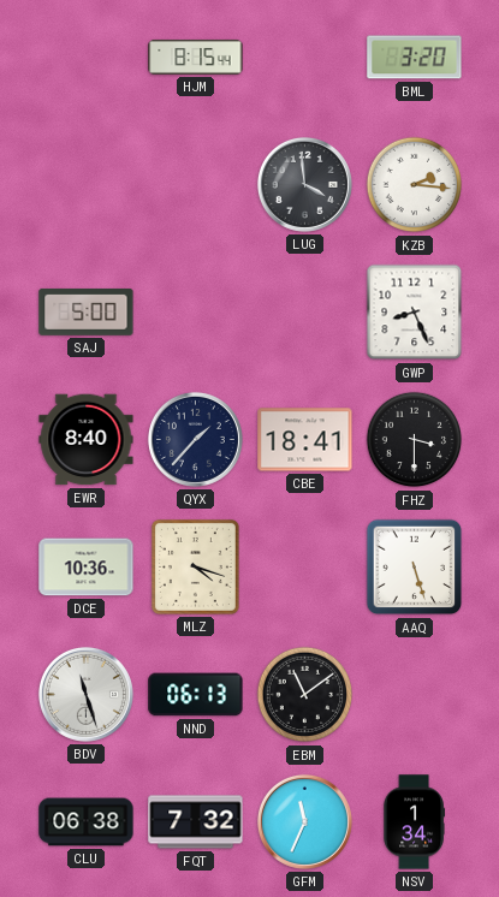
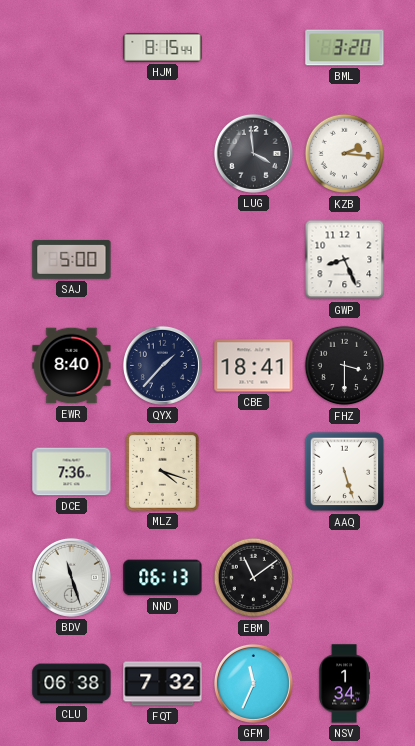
DCE: 10:36 -> 7:36
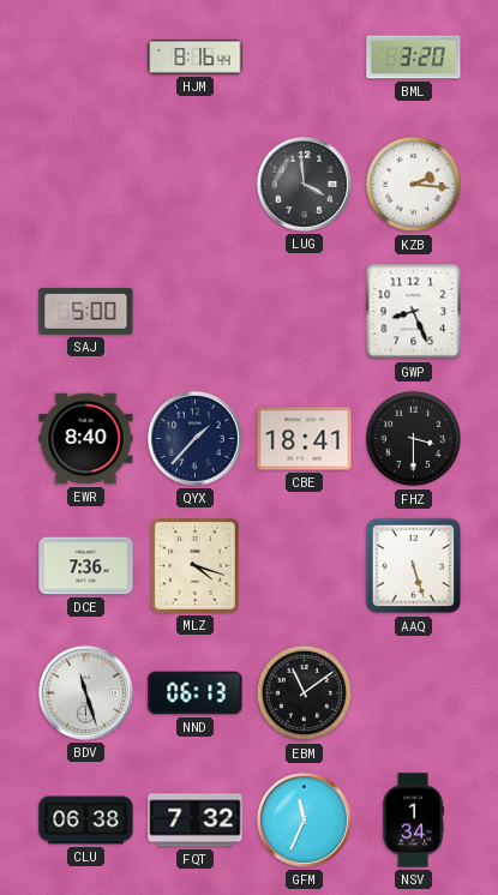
HJM: 8:15 -> 8:16
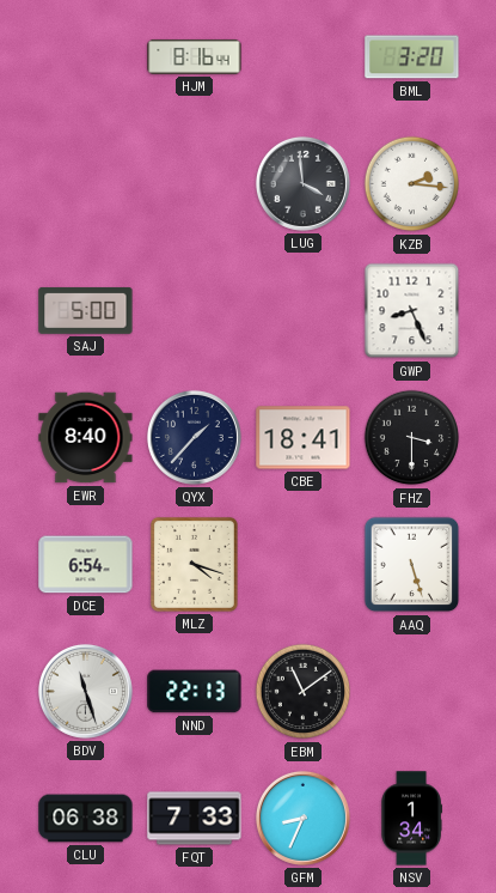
DCE: 7:36 -> 6:54
NND: 06:13 -> 22:13
FQT: 7:32 -> 7:33
GFM: 11:34 -> 8:34
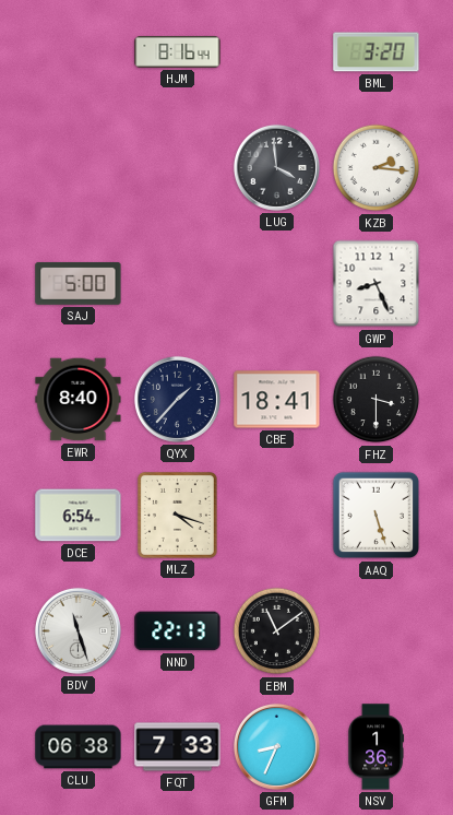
NSV: 1:34 -> 1:36
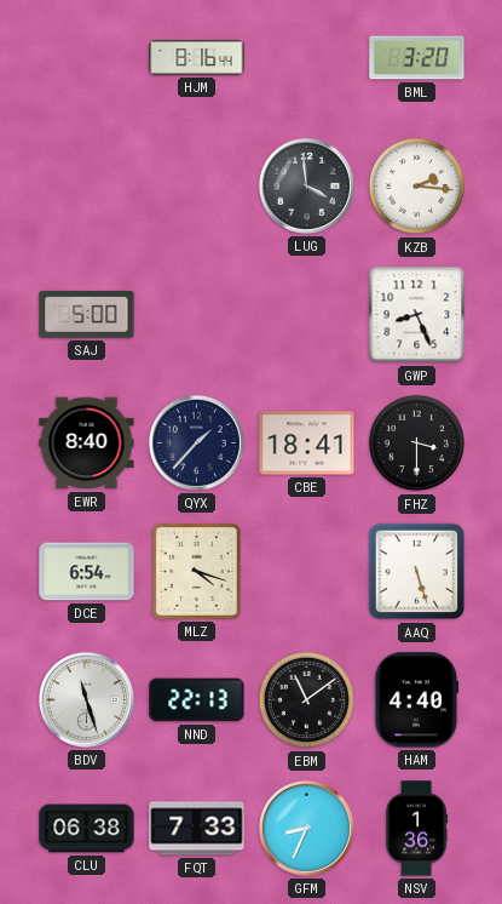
HAM: none -> 4:40
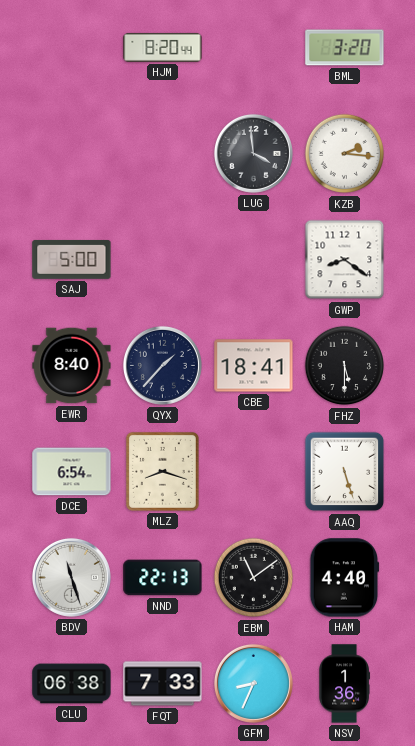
HJM: 8:16 -> 8:20
GWP: 8:26 -> 8:21
FHZ: 3:30 -> 5:30
MLZ: 4:18 -> 8:18
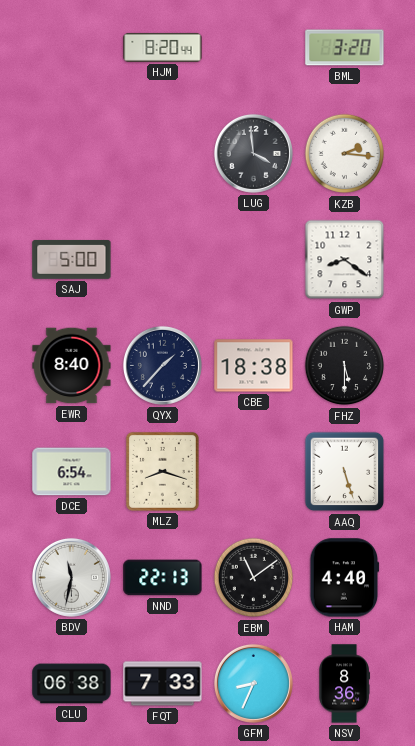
CBE: 18:41 -> 18:38
BDV: 11:27 -> 11:32
NSV: 1:36 -> 8:36
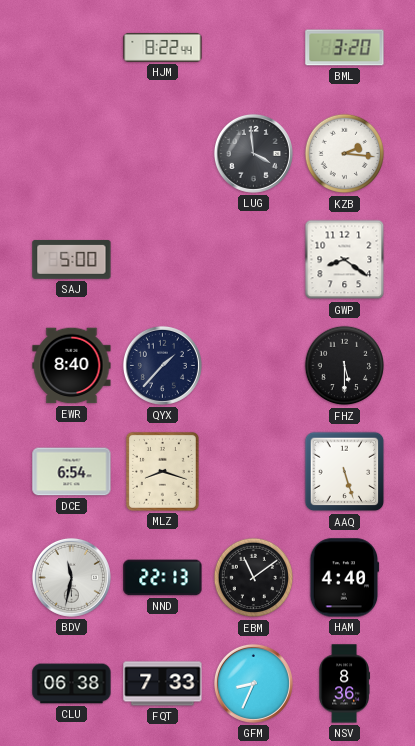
HJM: 8:20 -> 8:22
CBE: 18:38 -> none
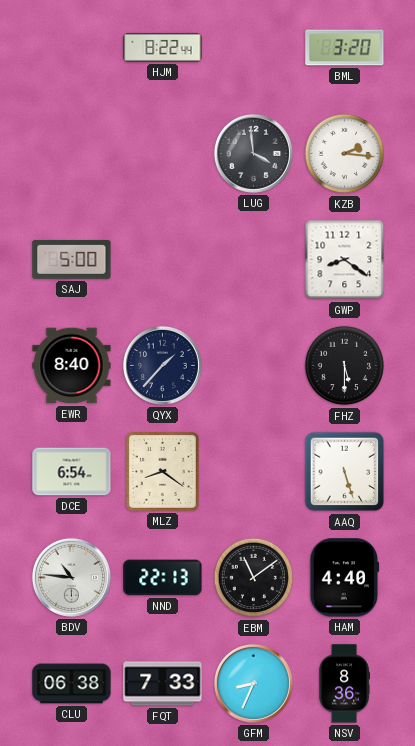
MLZ: 8:18 -> 8:21
BDV: 11:32 -> 10:46
